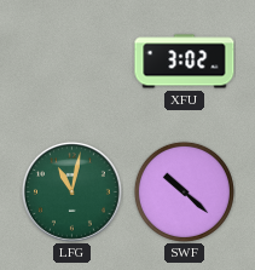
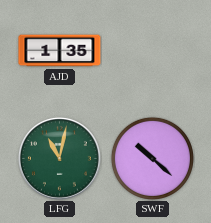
AJD: none -> 1:35
XFU: 3:02 -> none
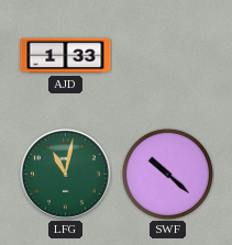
AJD: 1:35 -> 1:33
